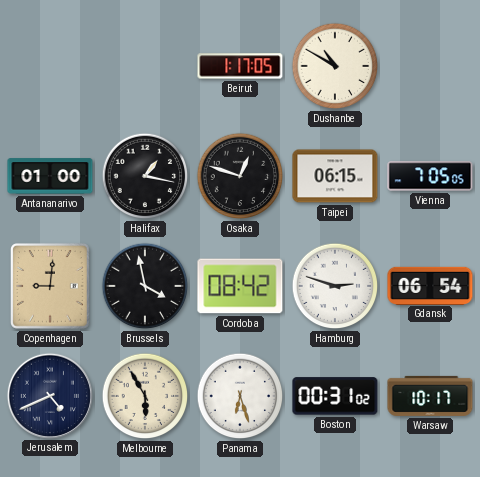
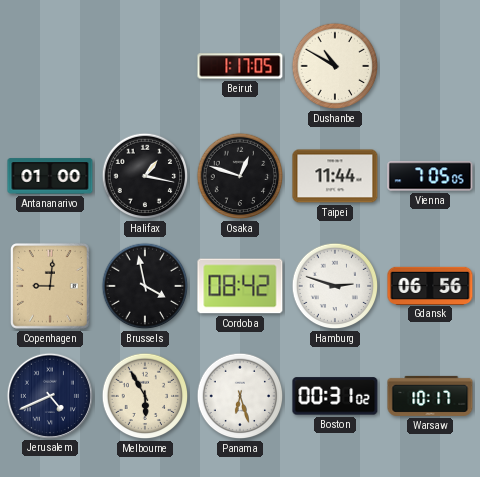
Taipei: 06:15 -> 11:44
Gdansk: 06:54 -> 06:56
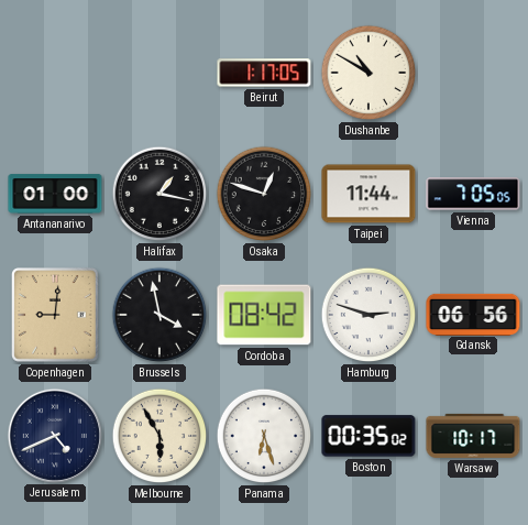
Boston: 00:31 -> 00:35
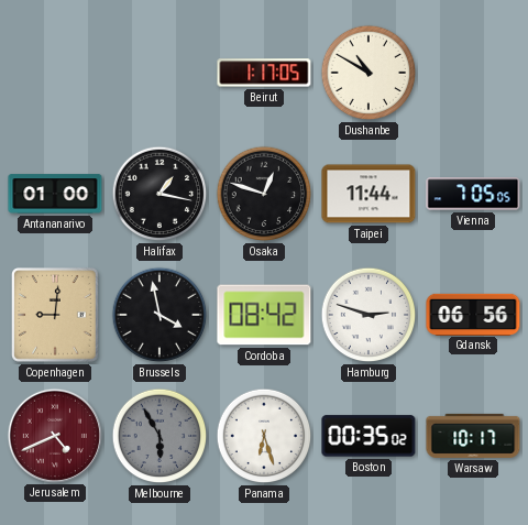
Jerusalem dial: navy -> burgundy
Melbourne dial: cream -> grey
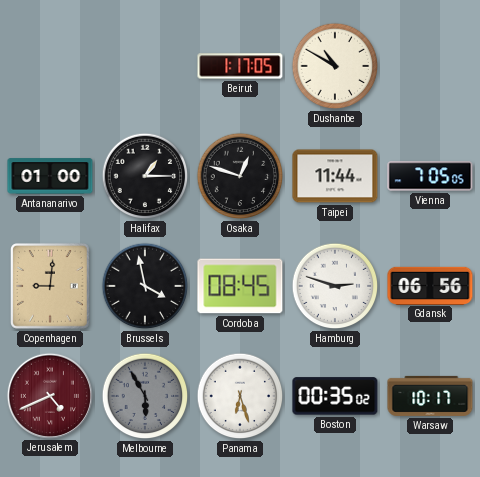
Halifax: 1:17 -> 1:15
Cordoba: 08:42 -> 08:45
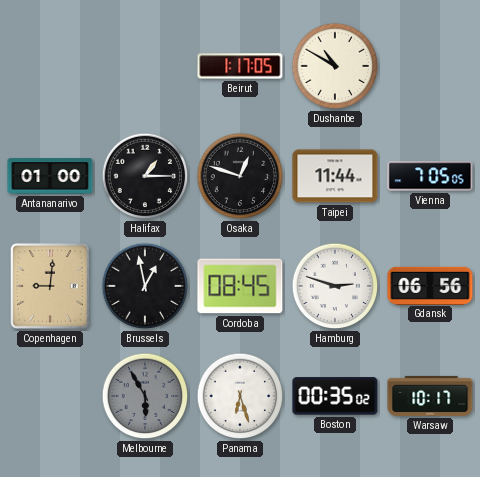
Brussels: 3:58 -> 12:58
Jerusalem: 4:41 -> none
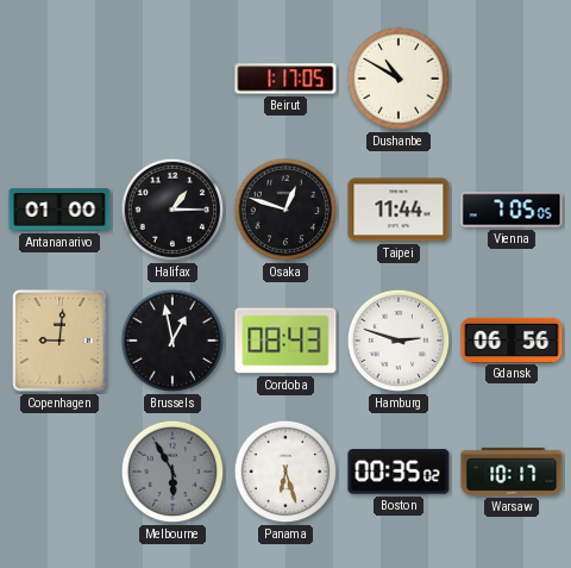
Cordoba: 08:45 -> 08:43
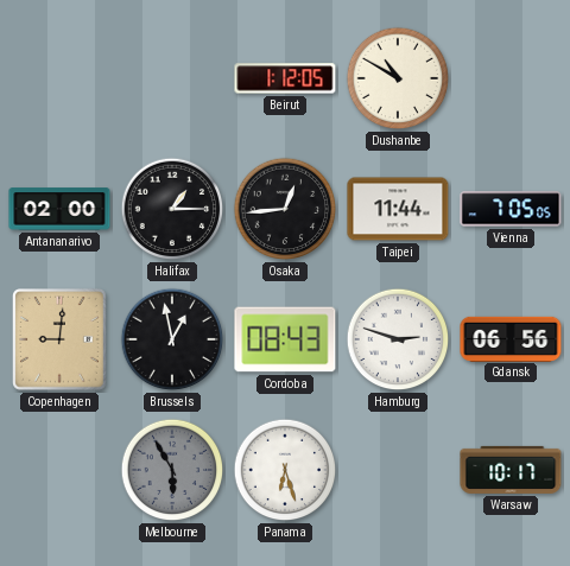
Beirut: 1:17 -> 1:12
Antananarivo: 01:00 -> 02:00
Osaka: 12:48 -> 12:44
Boston: 00:35 -> none
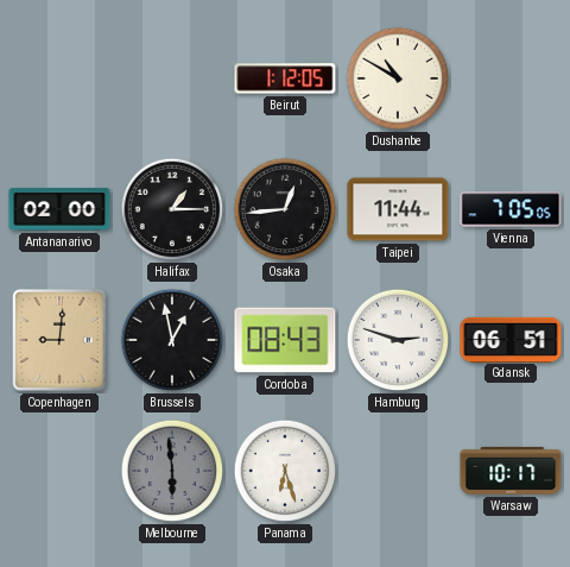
Gdansk: 06:56 -> 06:51
Melbourne: 5:55 -> 5:59
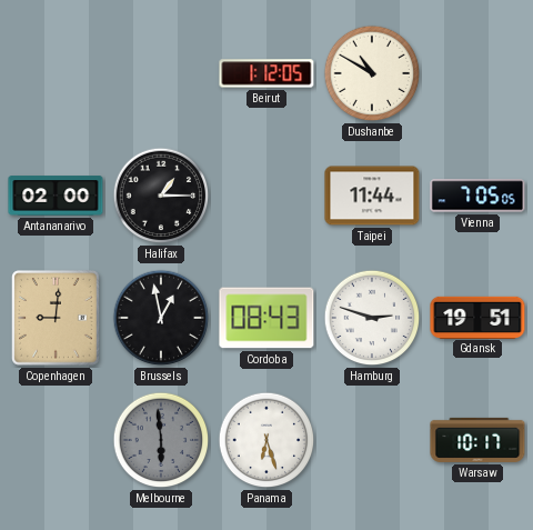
Osaka: 12:44 -> none
Gdansk: 06:51 -> 19:51
